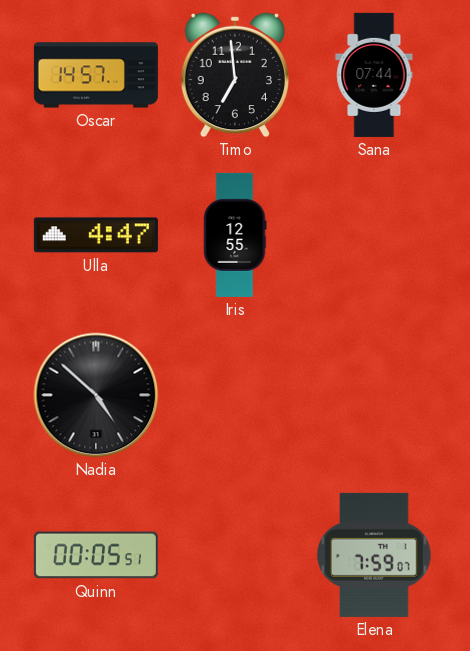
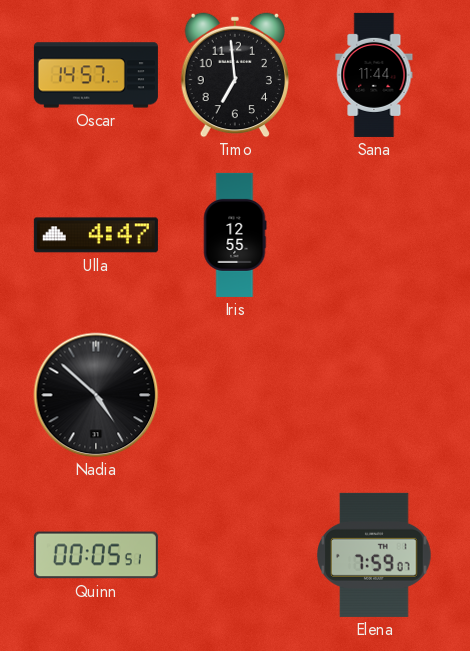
Sana: 07:44 -> 11:44
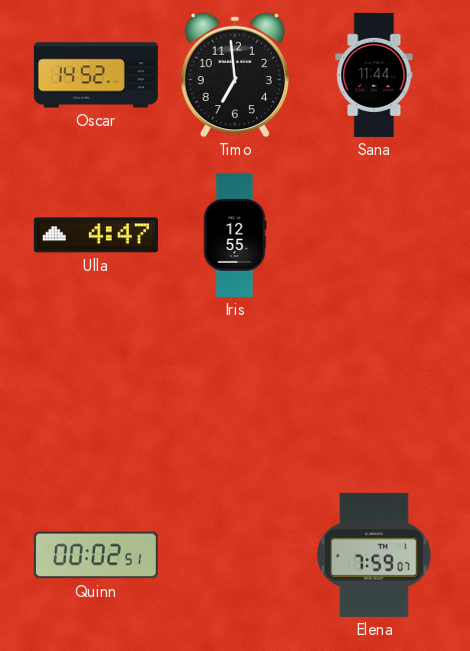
Oscar: 14:57 -> 14:52
Nadia: 4:52 -> none
Quinn: 00:05 -> 00:02
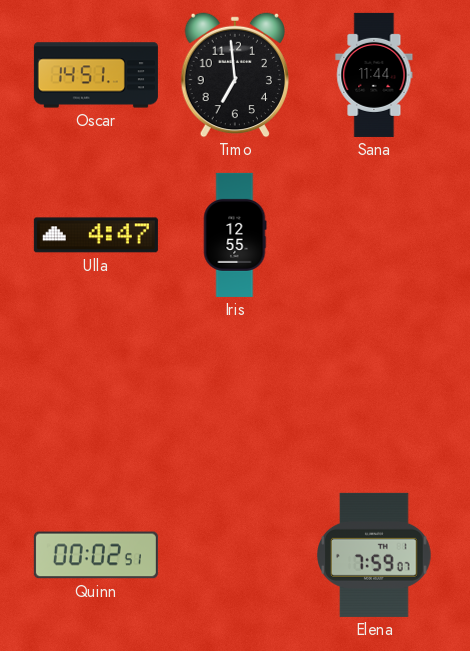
Oscar: 14:52 -> 14:51
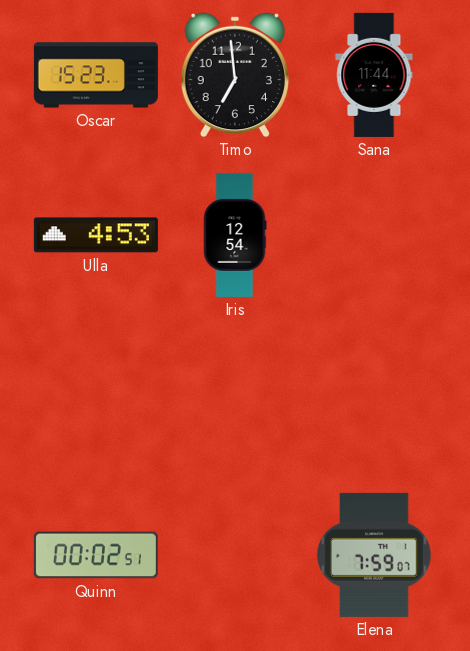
Oscar: 14:51 -> 15:23
Ulla: 4:47 -> 4:53
Iris: 12:55 -> 12:54
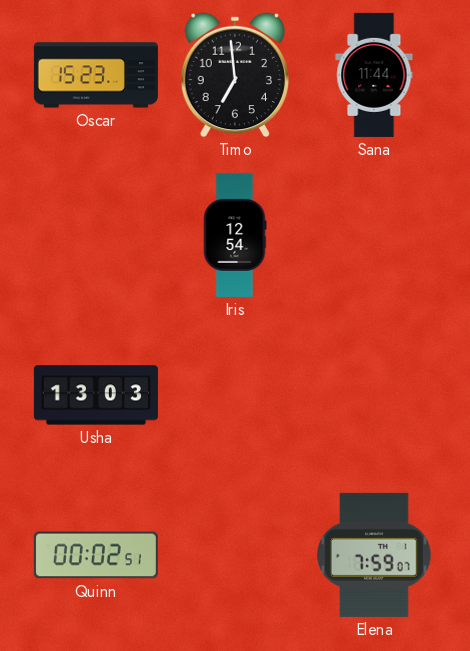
Ulla: 4:53 -> none
Usha: none -> 13:03
